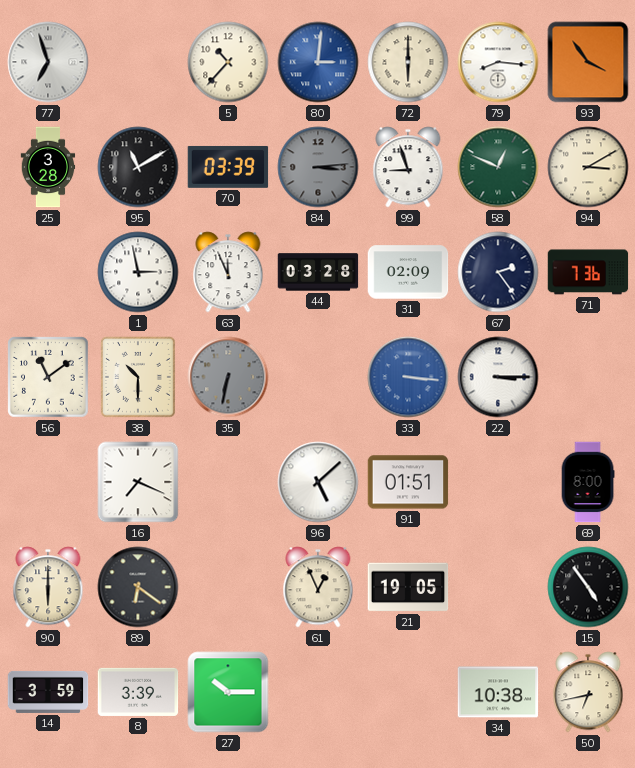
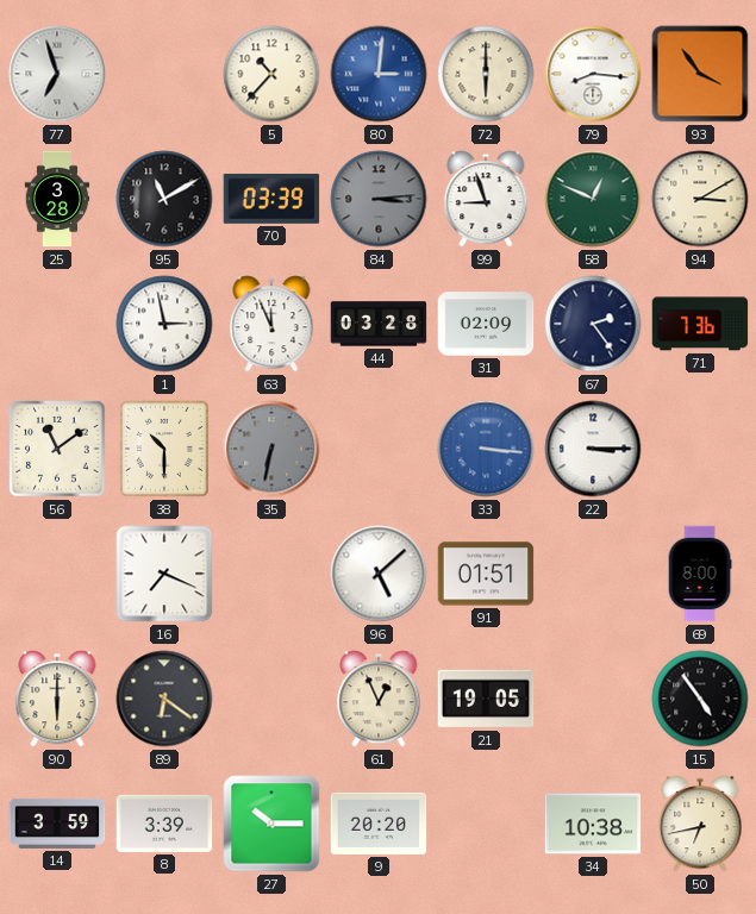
9: none -> 20:20
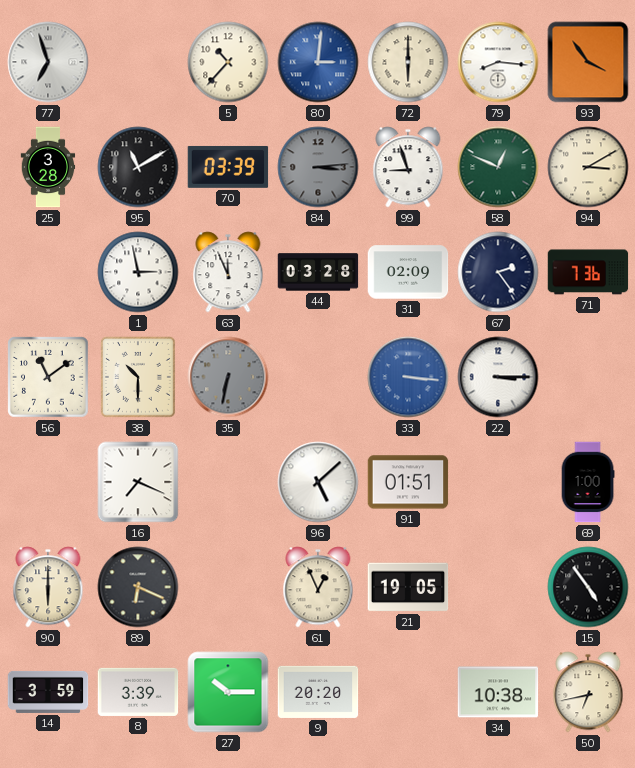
69: 8:00 -> 1:00
89: 6:21 -> 6:19
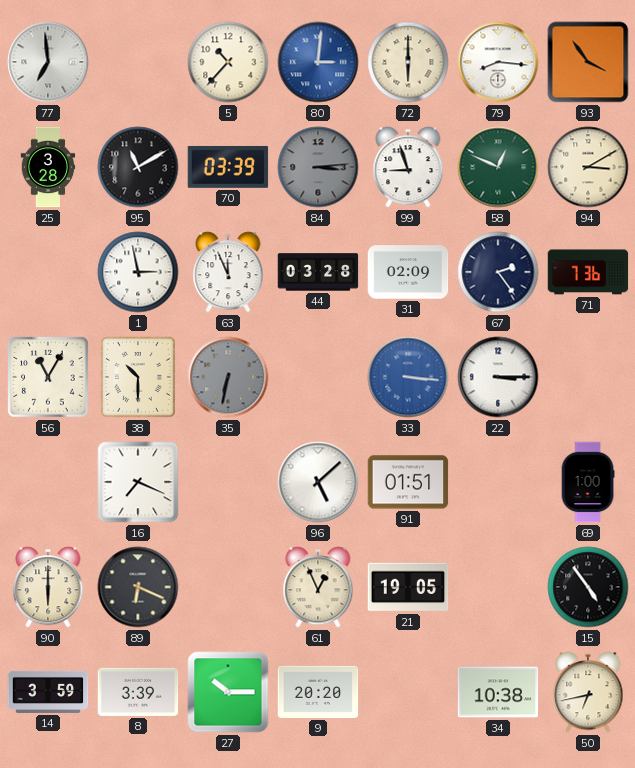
77: 6:57 -> 6:59
56: 11:09 -> 11:05
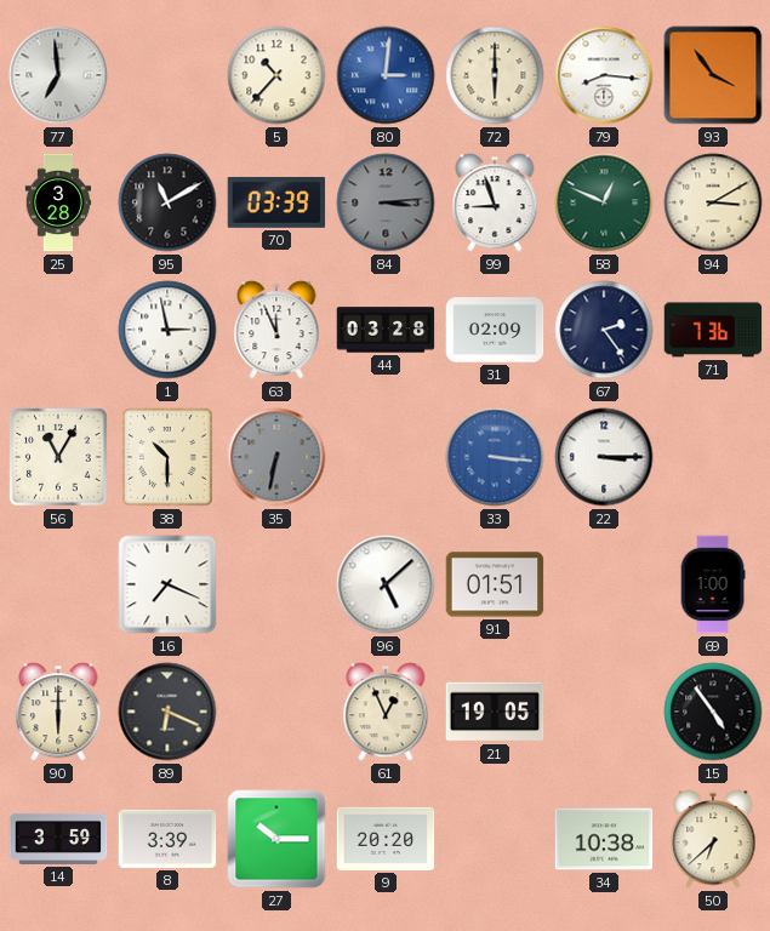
50: 6:43 -> 6:38
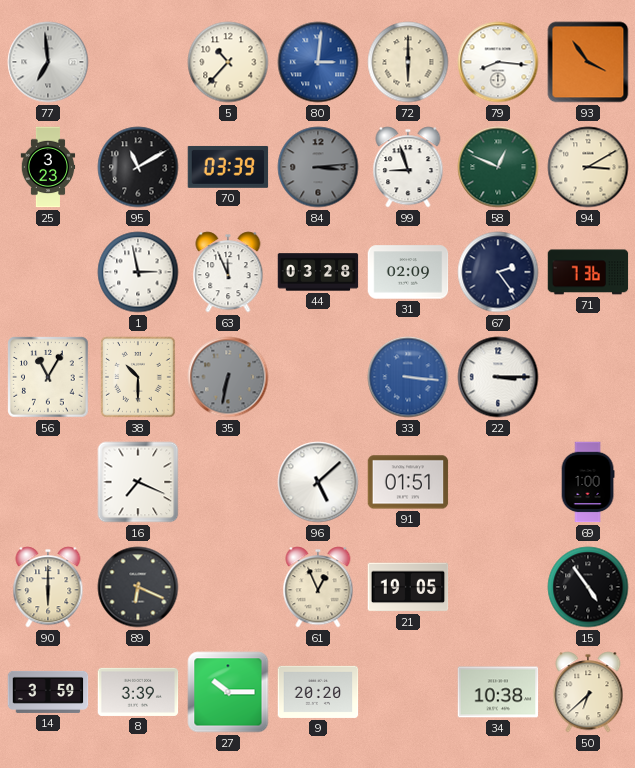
25: 3:28 -> 3:23
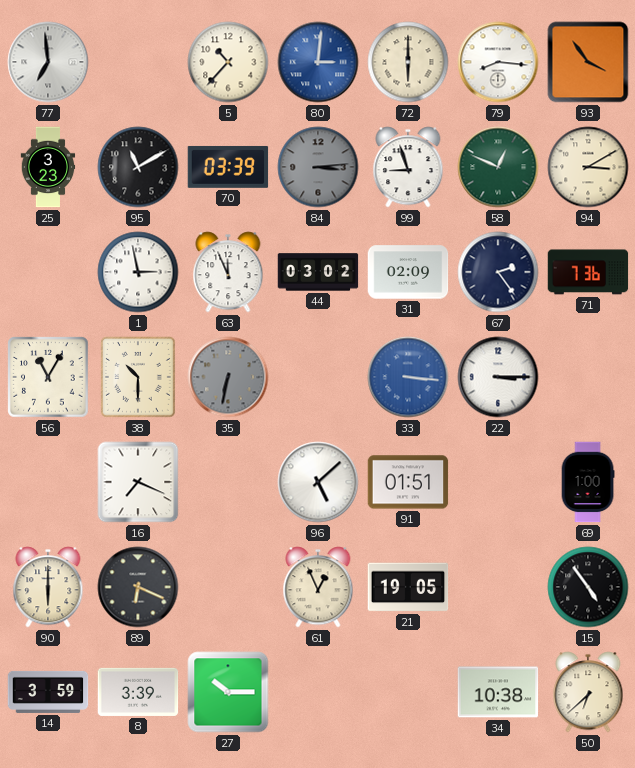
44: 03:28 -> 03:02
9: 20:20 -> none
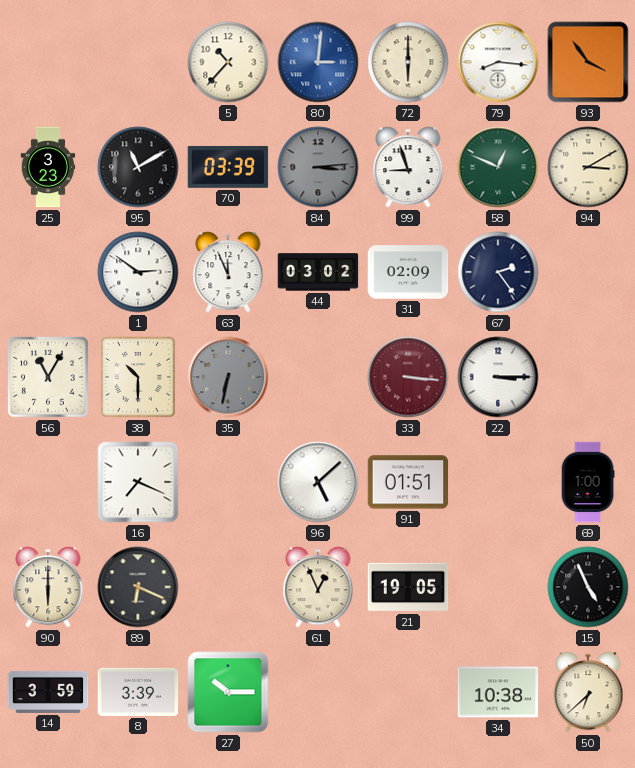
77: 6:59 -> none
1: 2:58 -> 2:51
71: 7:36 -> none
33 dial: blue -> burgundy
15: 4:54 -> 4:56
